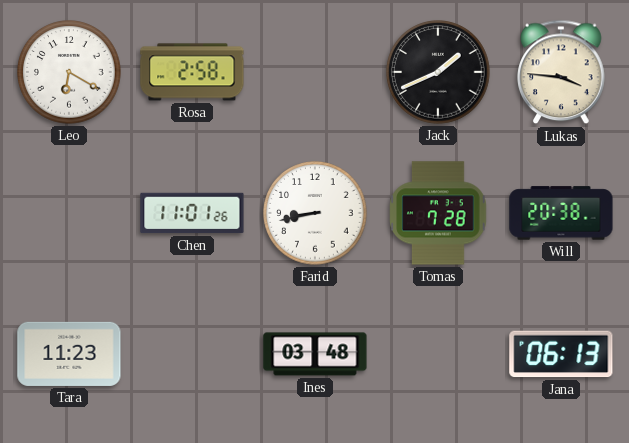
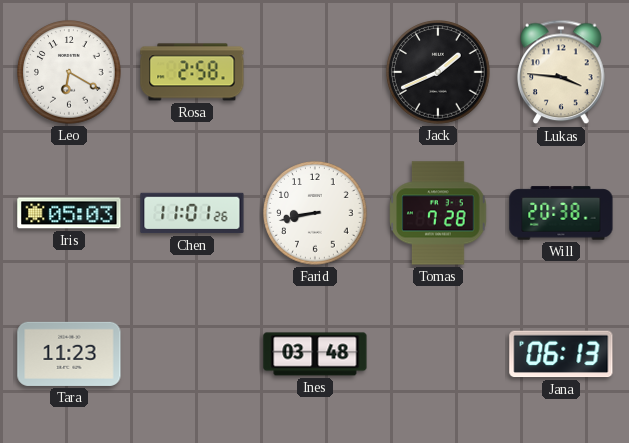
Iris: none -> 05:03
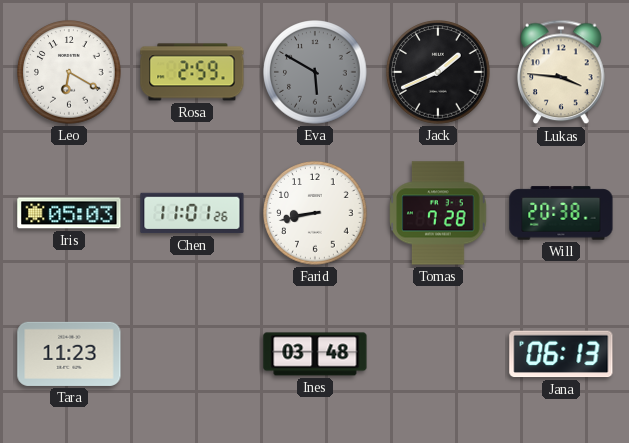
Rosa: 2:58 -> 2:59
Eva: none -> 5:50
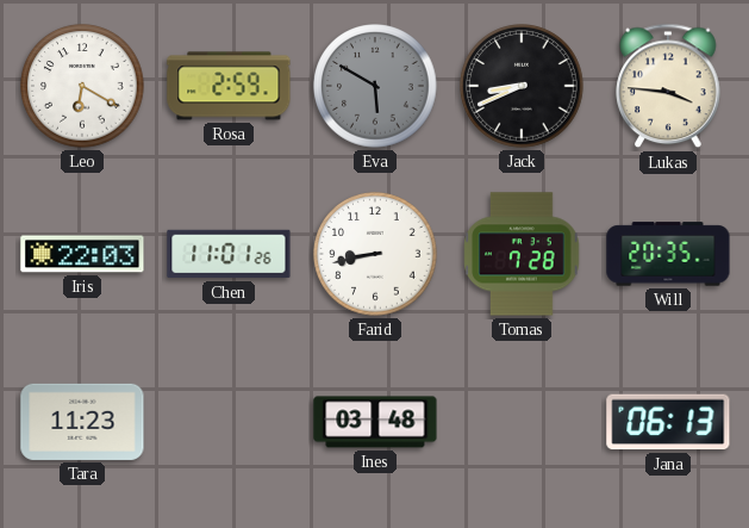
Jack: 1:41 -> 8:41
Iris: 05:03 -> 22:03
Will: 20:38 -> 20:35
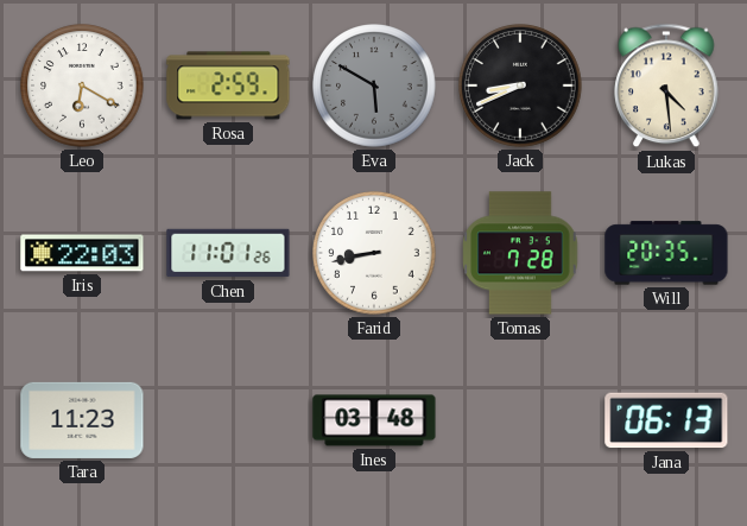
Lukas: 3:46 -> 4:29
